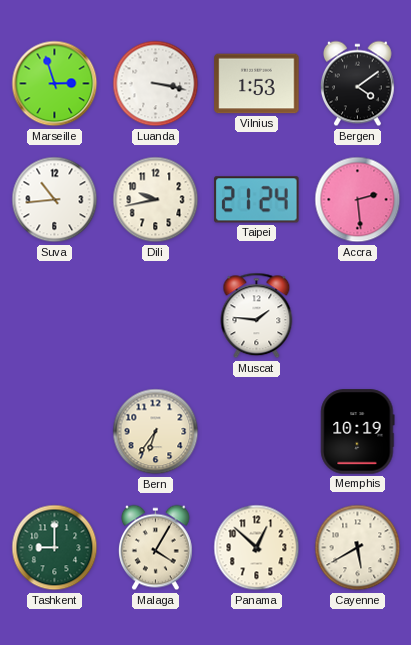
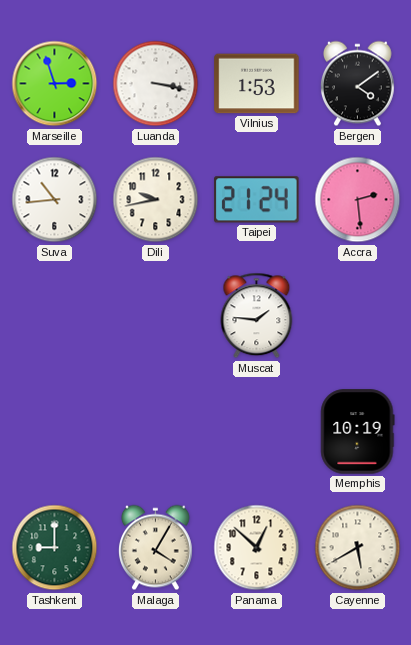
Bern: 6:36 -> none
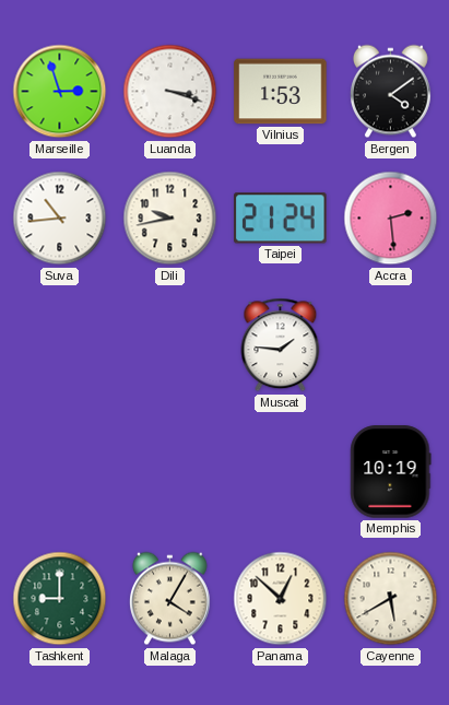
Luanda: 3:17 -> 3:18
